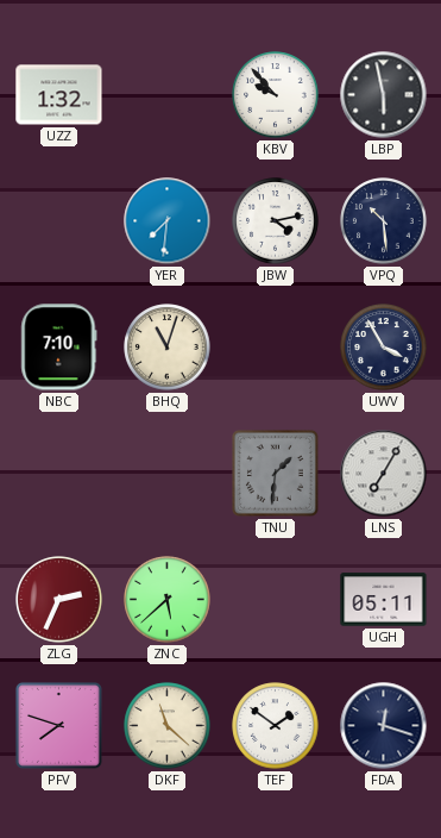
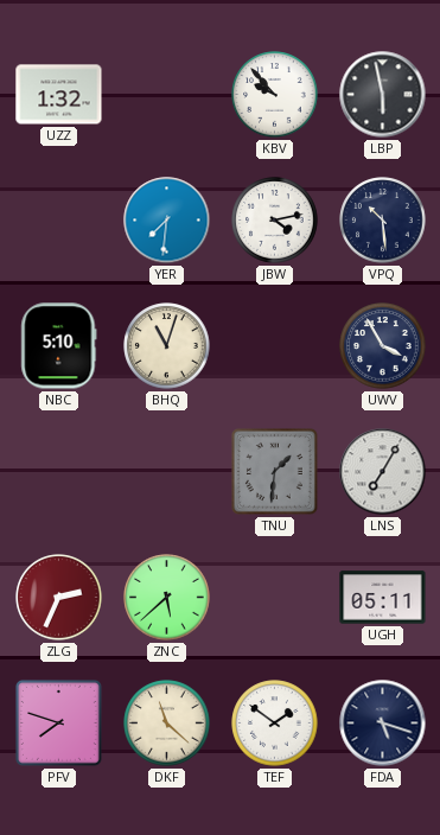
NBC: 7:10 -> 5:10
FDA: 12:18 -> 5:18
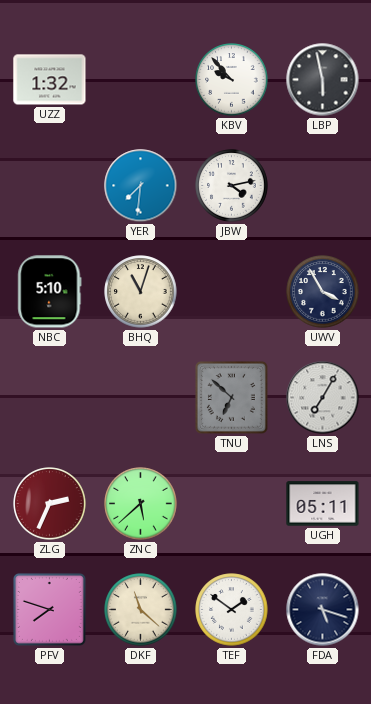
VPQ: 10:29 -> none
TNU: 1:31 -> 6:52
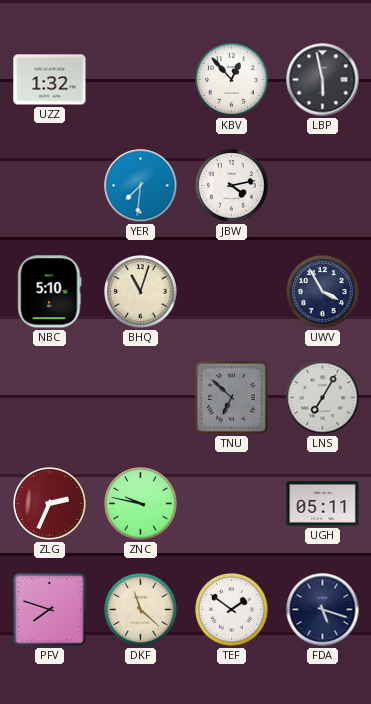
KBV: 9:53 -> 12:53
ZNC: 5:38 -> 9:47
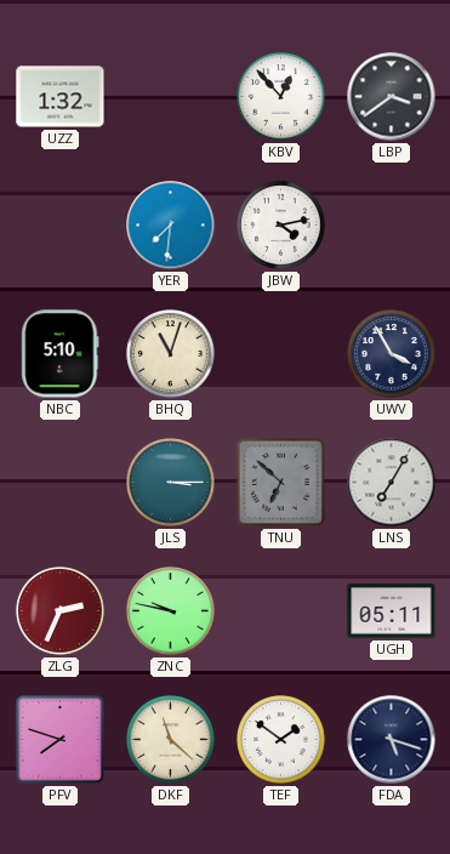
LBP: 5:58 -> 3:39
JLS: none -> 3:15
